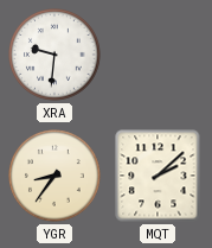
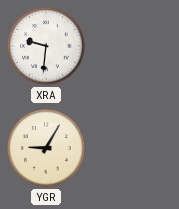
YGR: 8:36 -> 9:05
MQT: 2:08 -> none
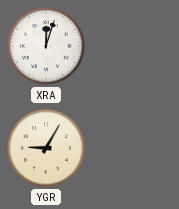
XRA: 9:31 -> 12:03
